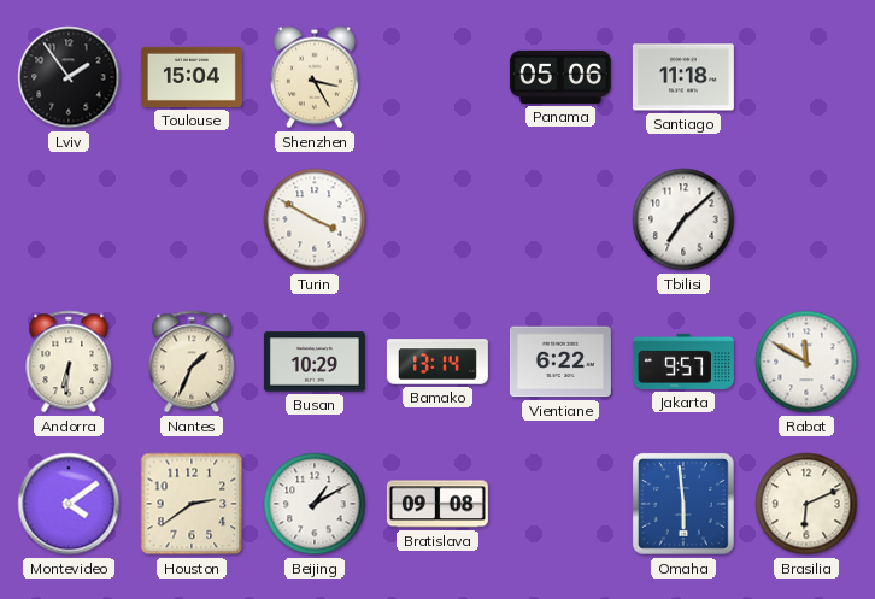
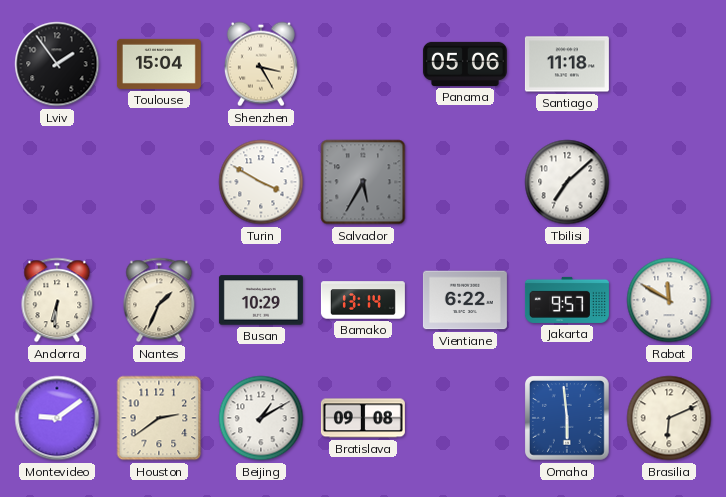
Salvador: none -> 5:35
Montevideo: 4:09 -> 9:09
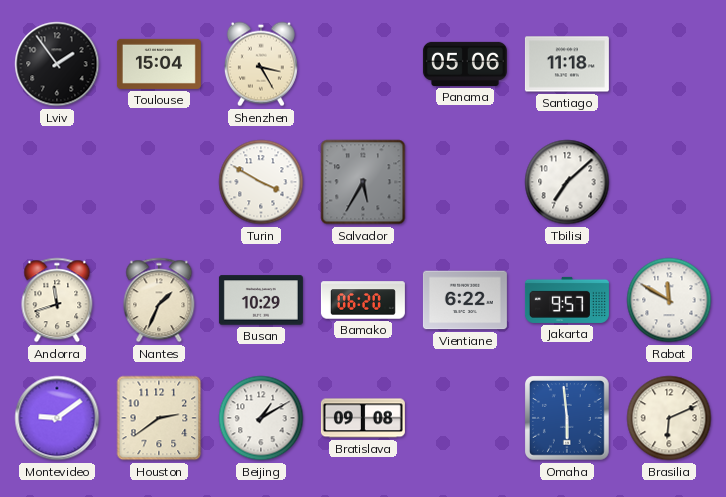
Andorra: 6:31 -> 11:42
Bamako: 13:14 -> 06:20
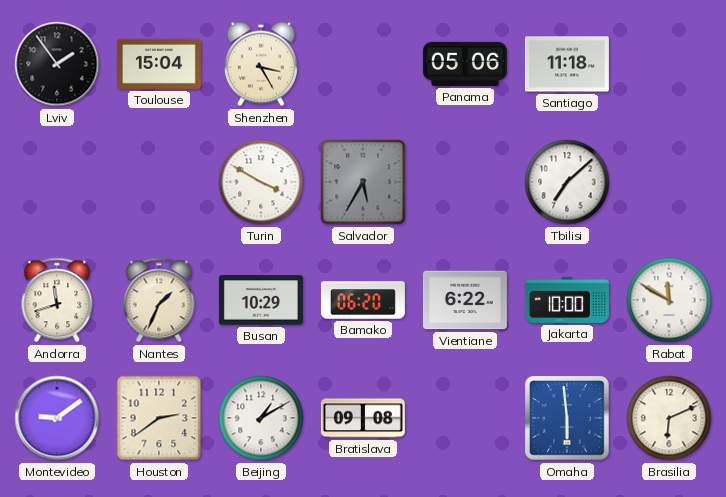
Jakarta: 9:57 -> 10:00
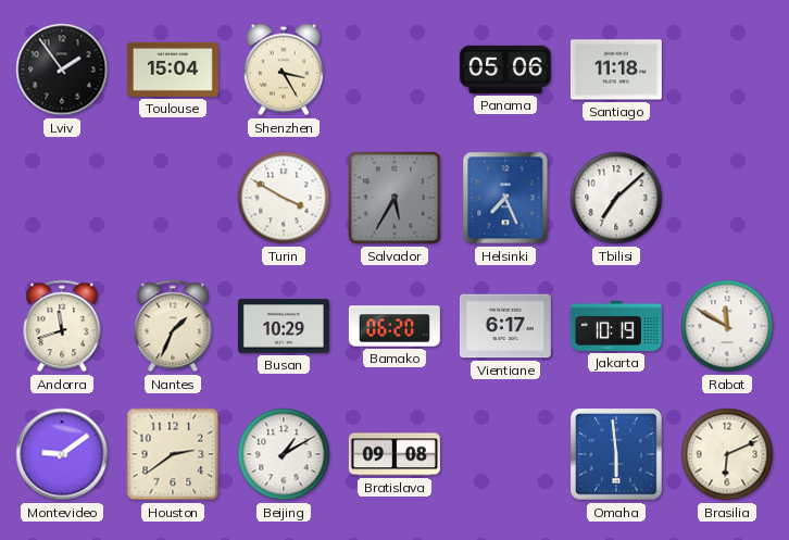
Helsinki: none -> 7:26
Vientiane: 6:22 -> 6:17
Jakarta: 10:00 -> 10:19
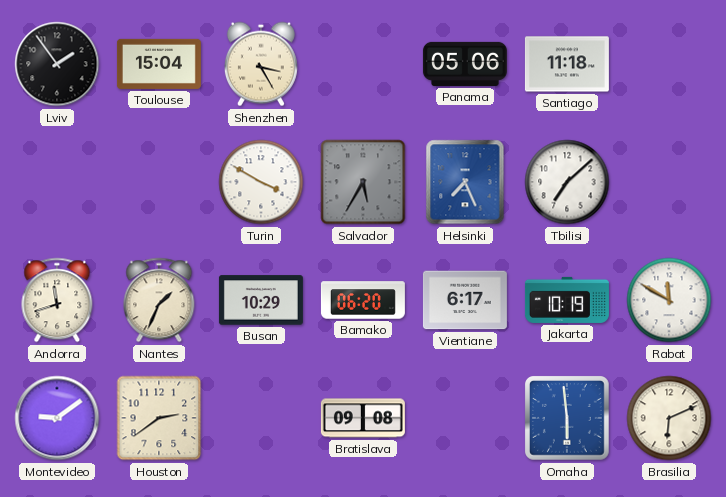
Beijing: 1:10 -> none
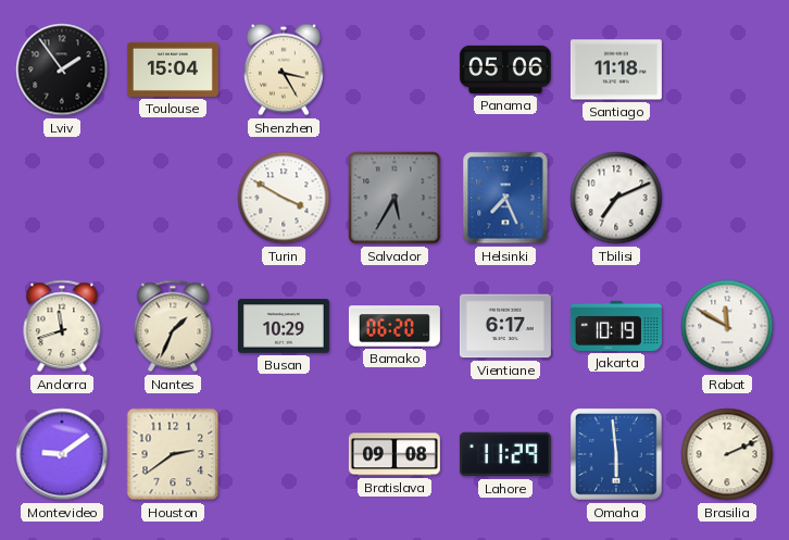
Tbilisi: 7:08 -> 7:11
Lahore: none -> 11:29
Brasilia: 6:11 -> 2:11
